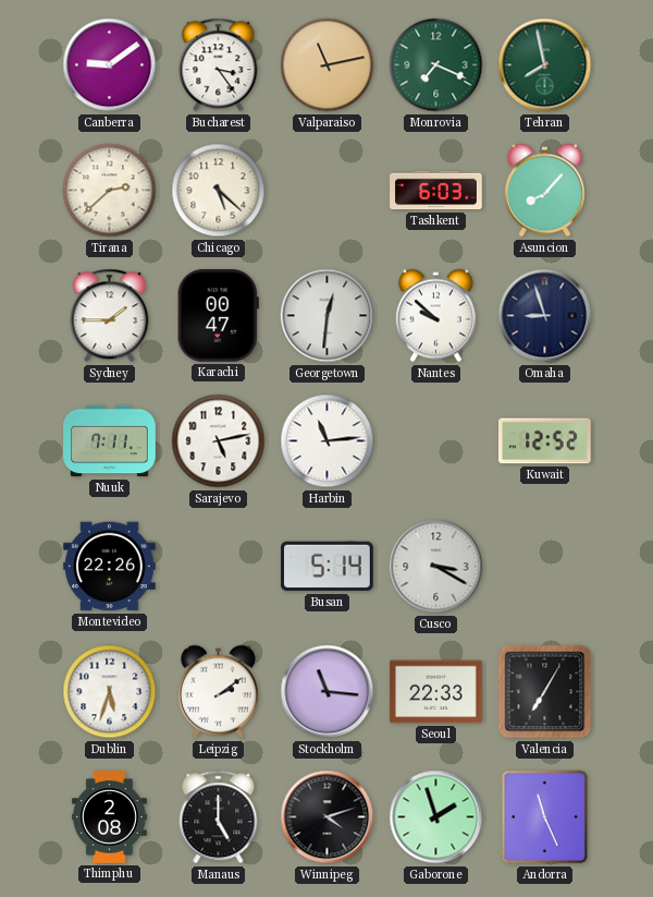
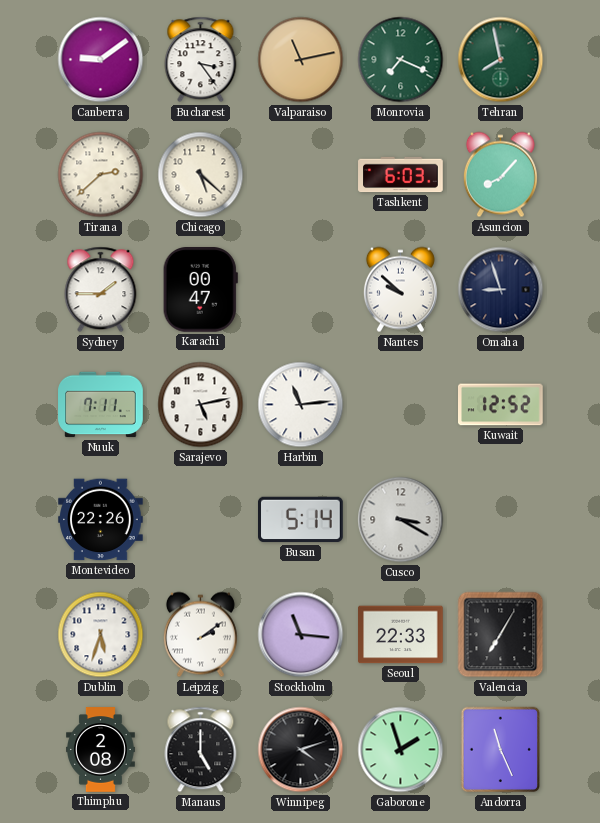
Georgetown: 12:31 -> none
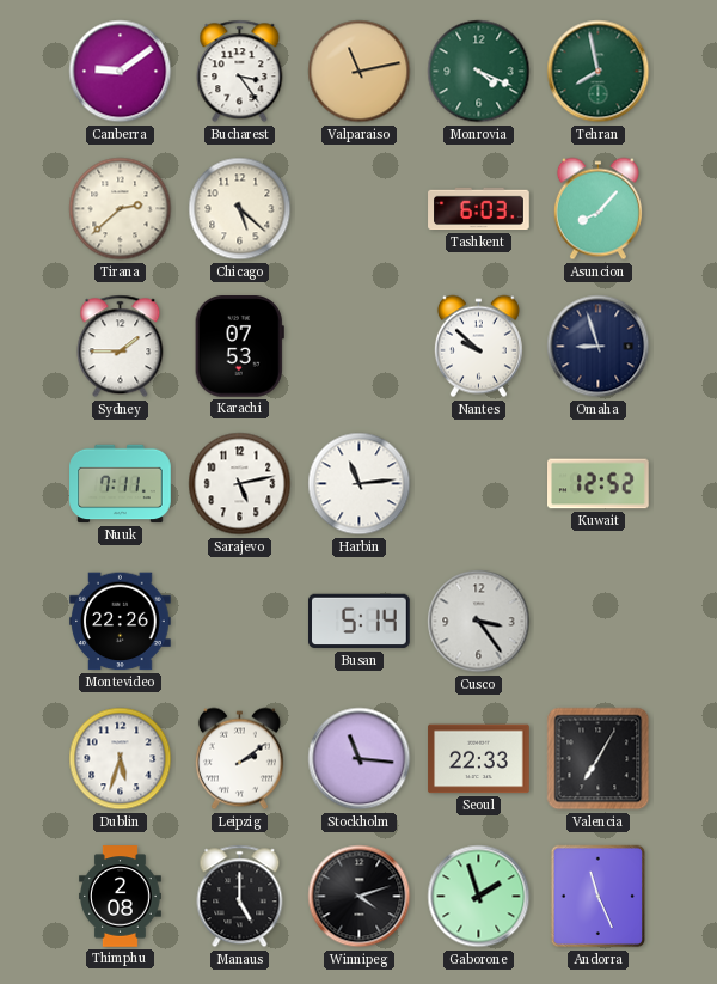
Monrovia: 7:19 -> 4:19
Karachi: 00:47 -> 07:53
Cusco: 3:20 -> 3:24
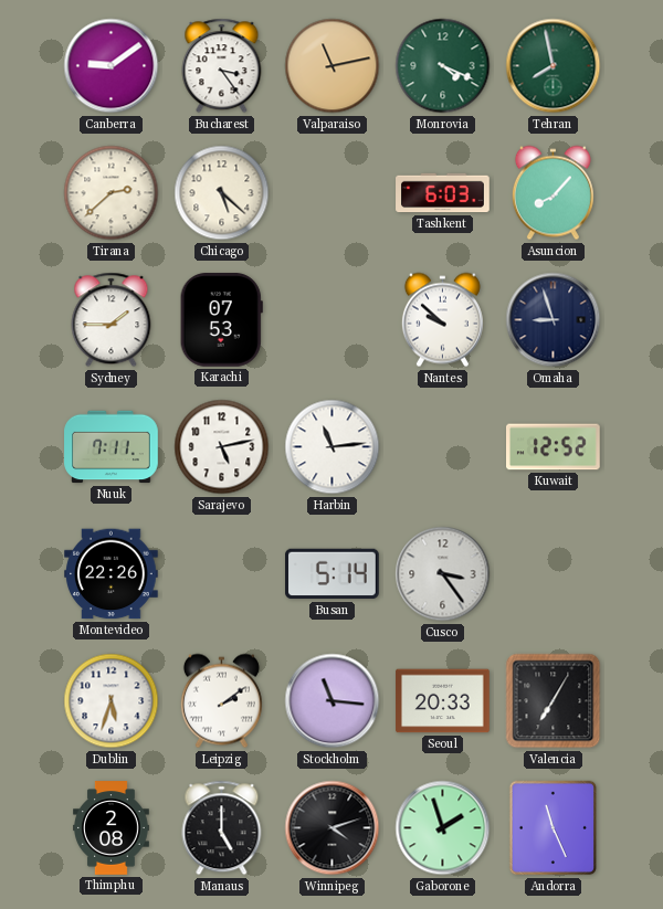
Seoul: 22:33 -> 20:33
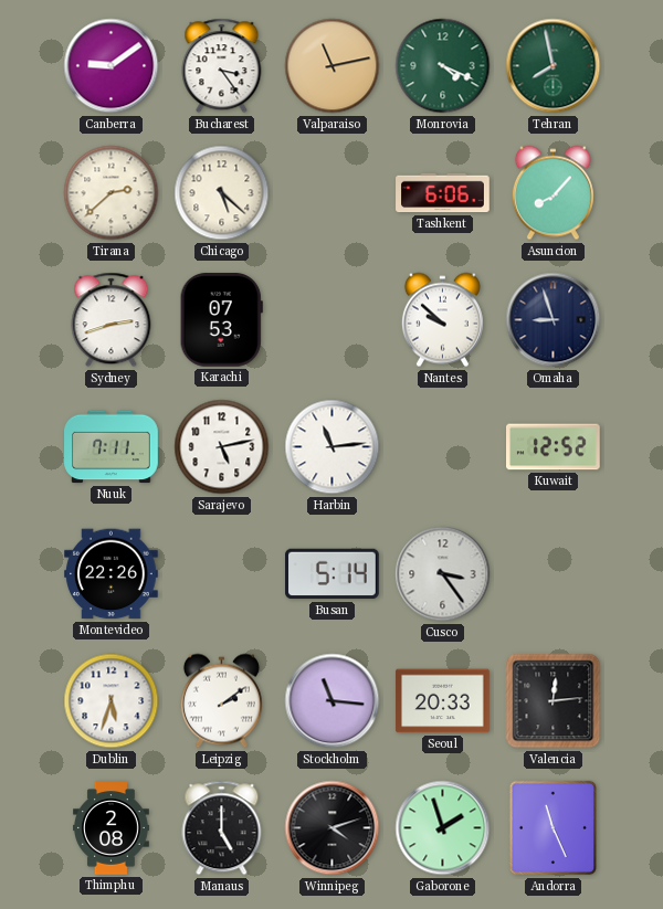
Tashkent: 6:03 -> 6:06
Sydney: 1:45 -> 2:42
Valencia: 7:05 -> 12:14
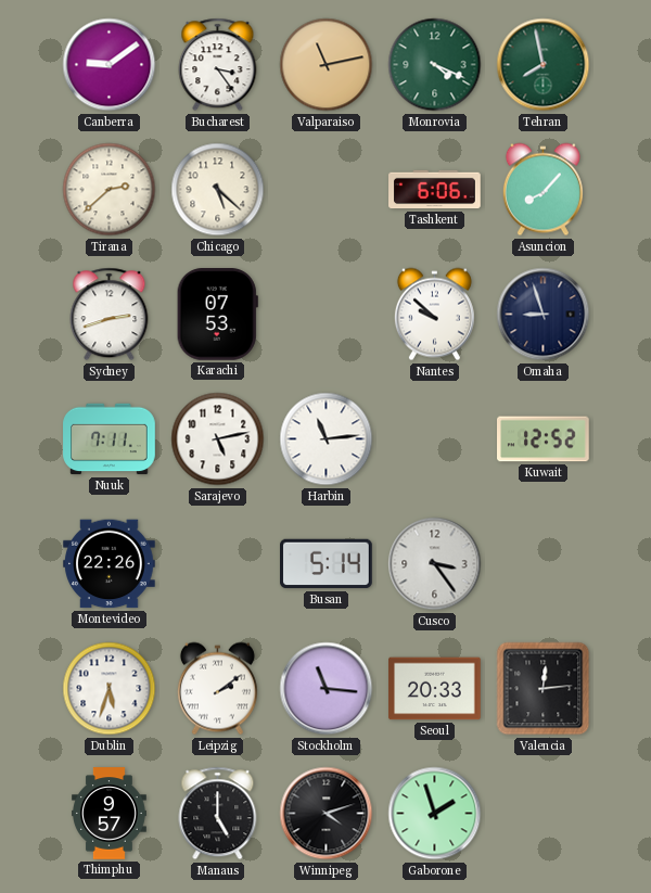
Thimphu: 2:08 -> 9:57
Andorra: 11:26 -> none
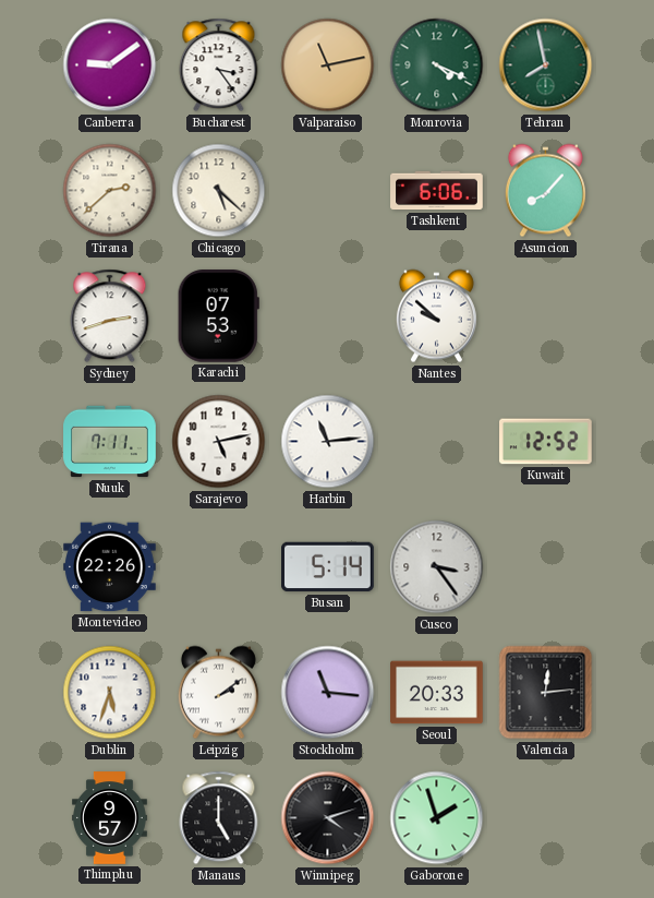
Omaha: 8:57 -> none
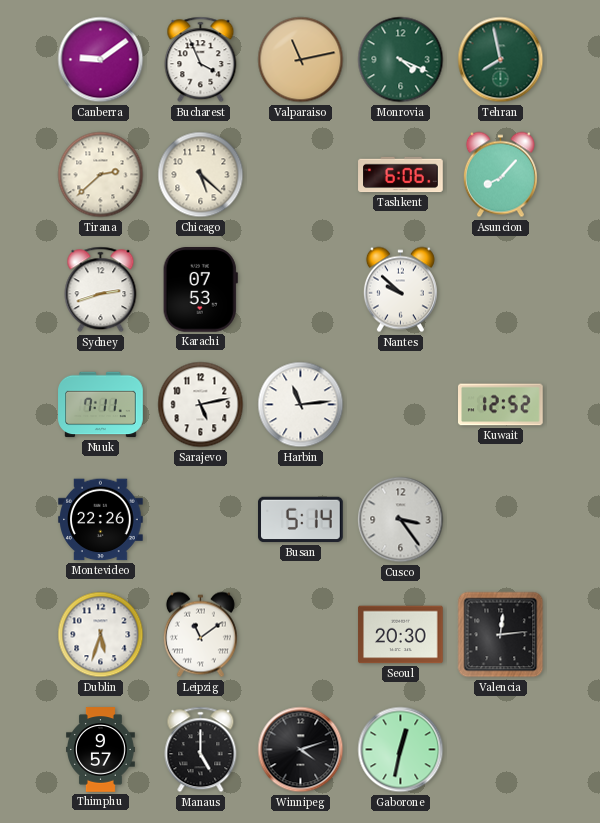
Bucharest: 3:24 -> 3:56
Leipzig: 2:09 -> 11:09
Stockholm: 11:16 -> none
Seoul: 20:33 -> 20:30
Gaborone: 1:57 -> 12:32
